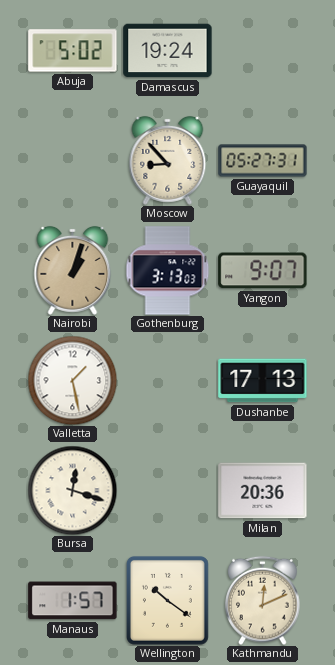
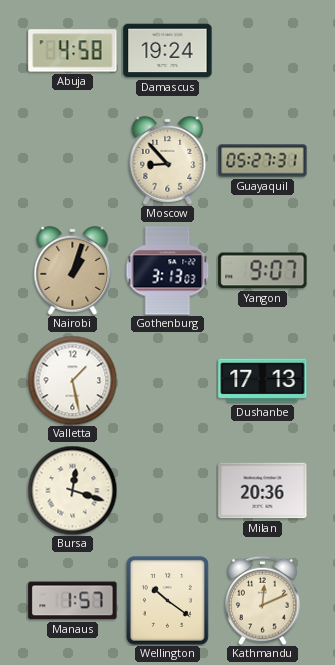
Abuja: 5:02 -> 4:58
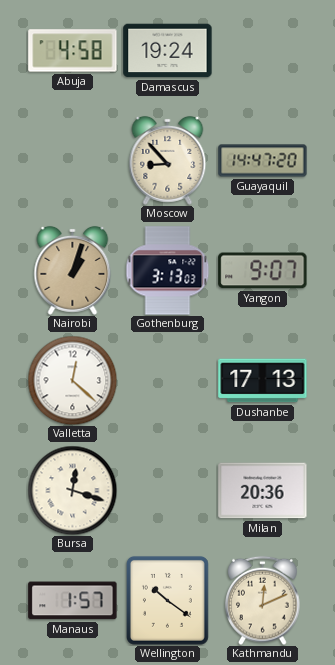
Guayaquil: 05:27 -> 14:47
Valletta: 1:28 -> 12:22
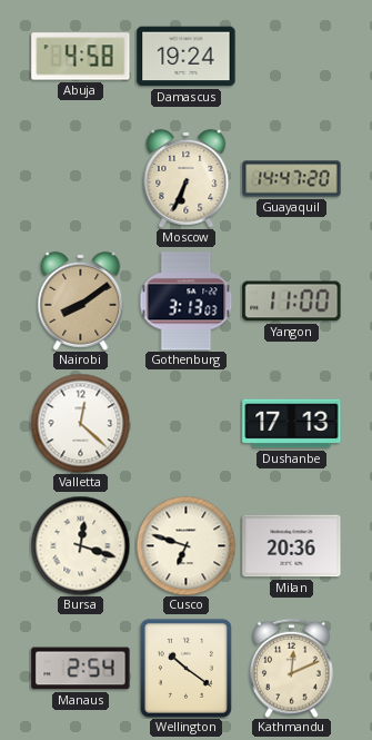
Moscow: 8:53 -> 6:34
Nairobi: 1:03 -> 8:09
Yangon: 9:07 -> 11:00
Cusco: none -> 6:48
Manaus: 1:57 -> 2:54
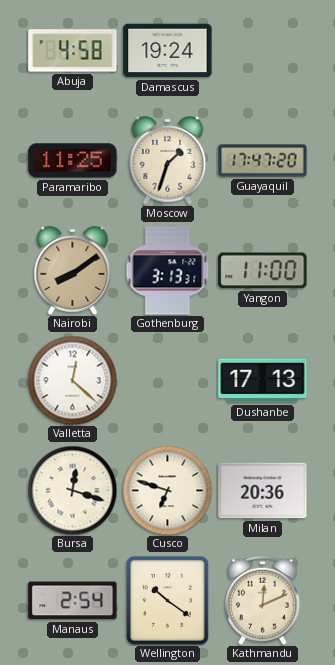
Paramaribo: none -> 11:25
Moscow: 6:34 -> 1:33
Guayaquil: 14:47 -> 17:47
Gothenburg: 3:13:03 -> 3:13:31
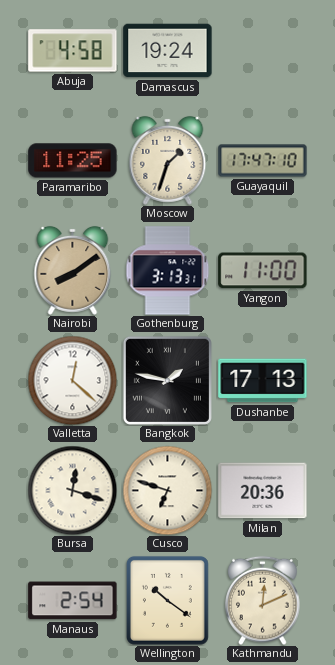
Guayaquil: 17:47:20 -> 17:47:10
Bangkok: none -> 1:47
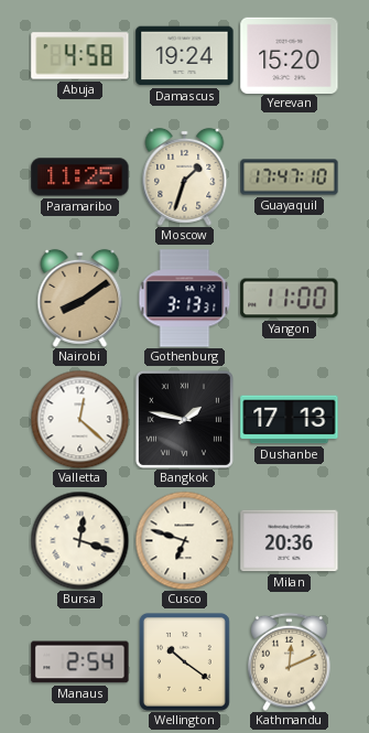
Yerevan: none -> 15:20
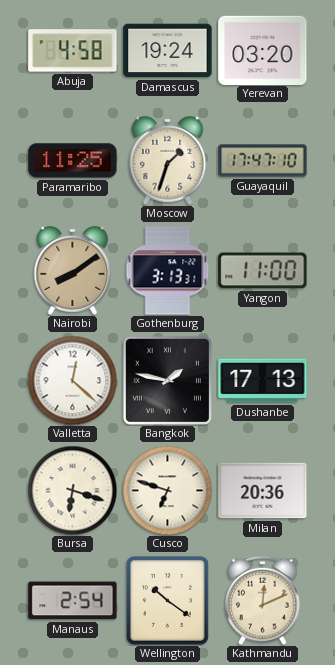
Yerevan: 15:20 -> 03:20
Bursa: 12:18 -> 6:18
